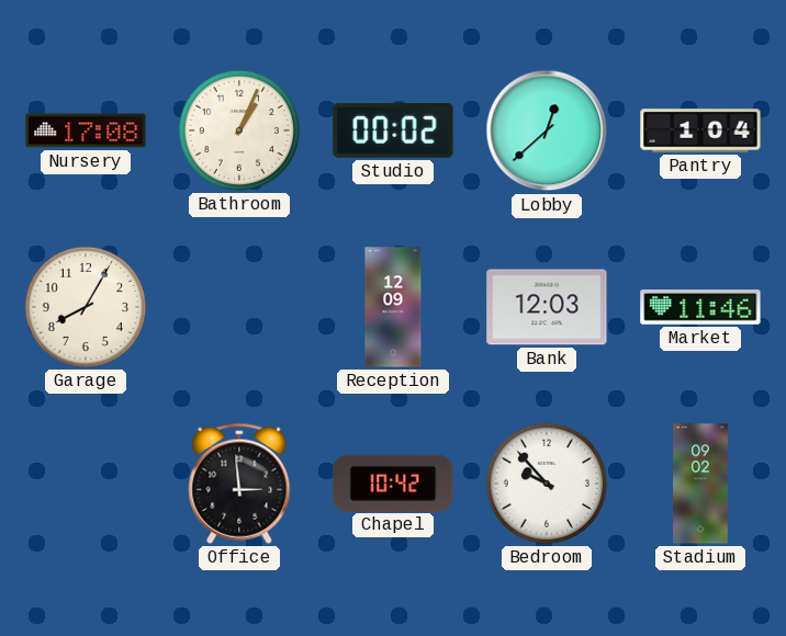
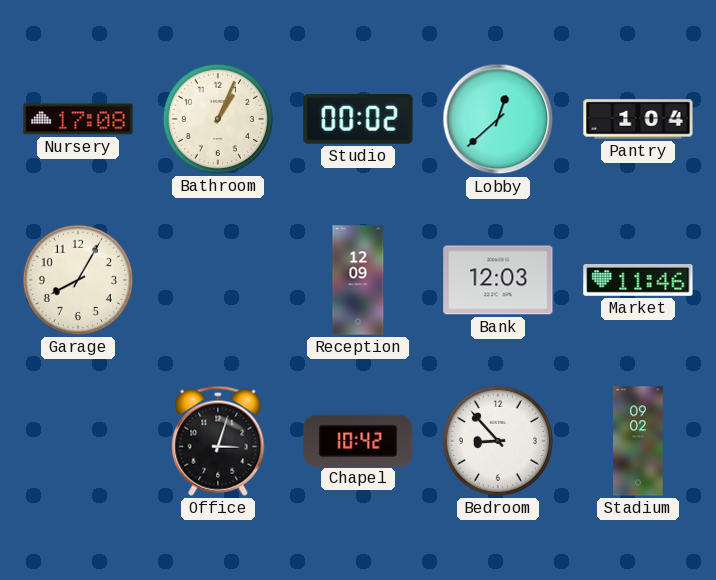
Office: 2:59 -> 3:03
Bedroom: 9:53 -> 8:53
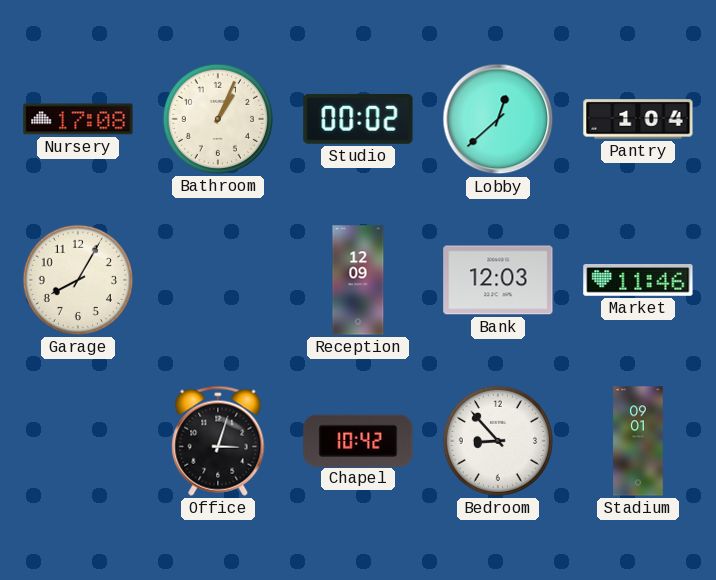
Stadium: 09:02 -> 09:01
